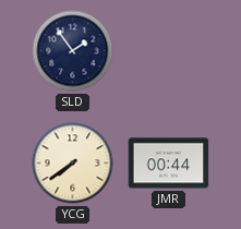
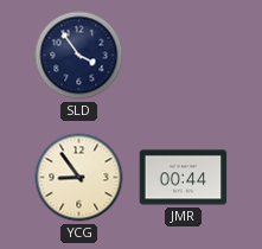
SLD: 1:54 -> 3:54
YCG: 7:39 -> 8:54
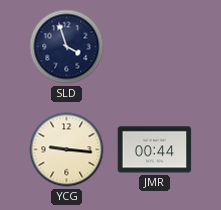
SLD: 3:54 -> 3:57
YCG: 8:54 -> 9:16
